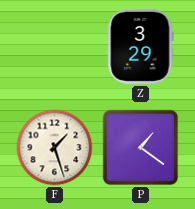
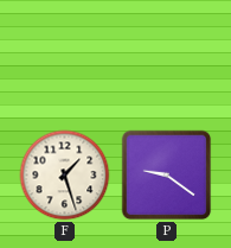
Z: 3:29 -> none
P: 1:21 -> 9:21
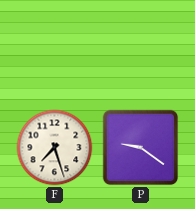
F: 1:27 -> 7:27
